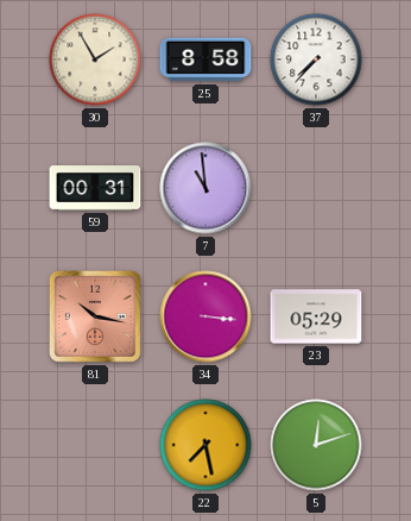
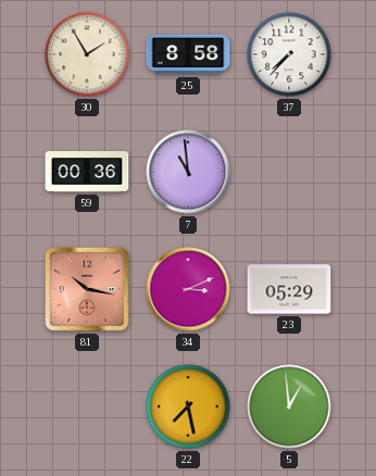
59: 00:31 -> 00:36
34: 3:16 -> 3:11
5: 12:12 -> 12:59
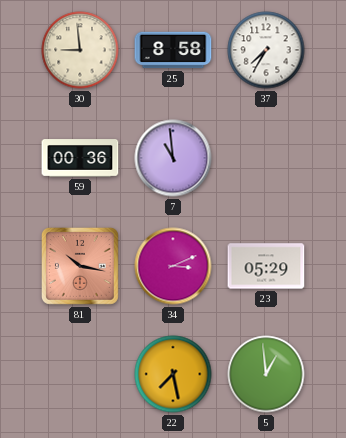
30: 1:55 -> 8:59
37: 7:37 -> 7:35
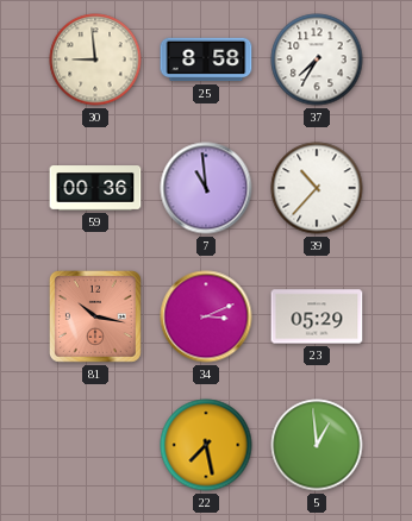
39: none -> 10:37
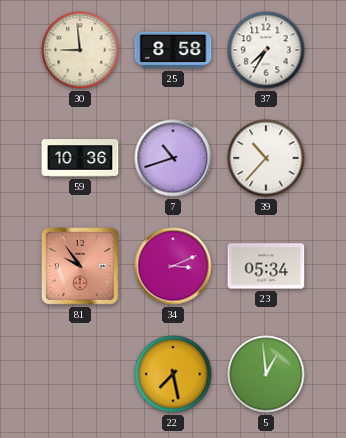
59: 00:36 -> 10:36
7: 10:59 -> 10:42
81: 10:17 -> 9:54
23: 05:29 -> 05:34
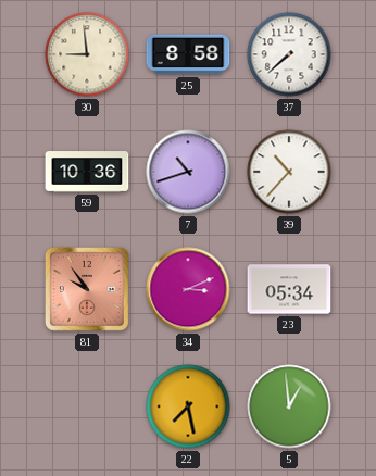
37: 7:35 -> 7:38
